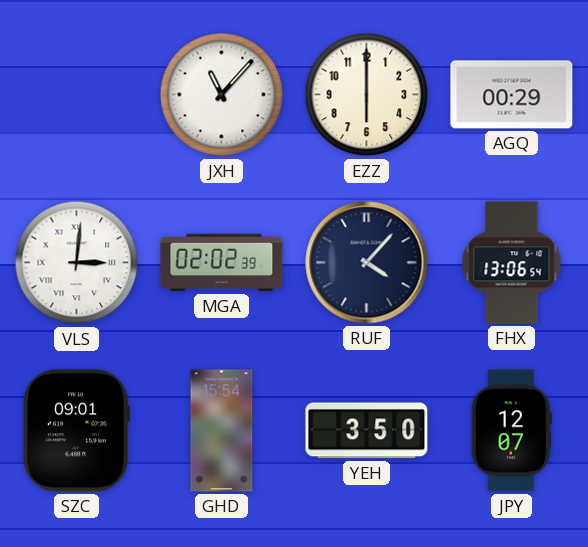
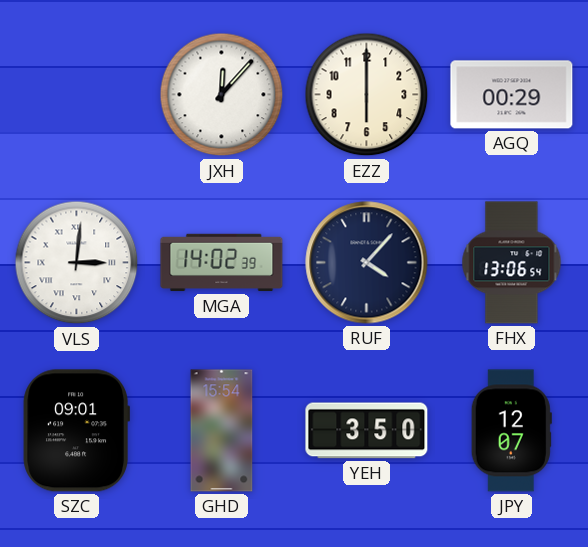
JXH: 11:07 -> 12:07
MGA: 02:02 -> 14:02
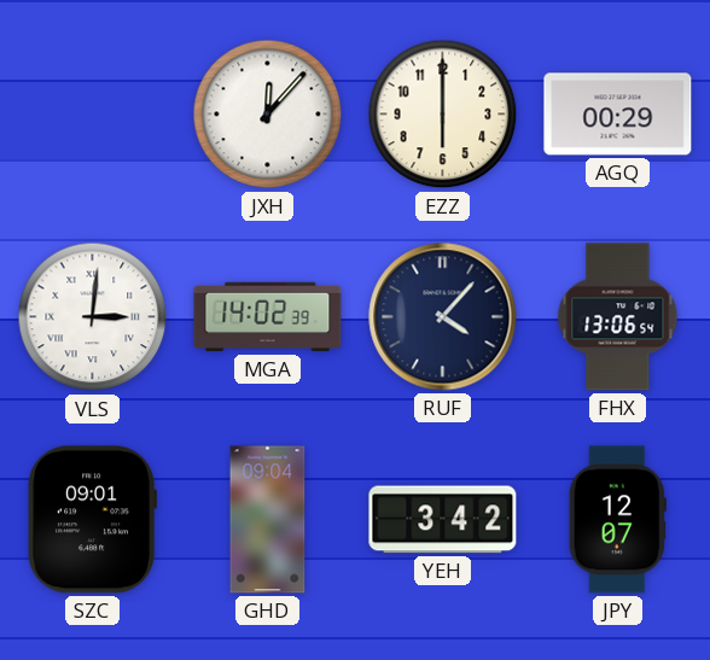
GHD: 15:54 -> 09:04
YEH: 3:50 -> 3:42
